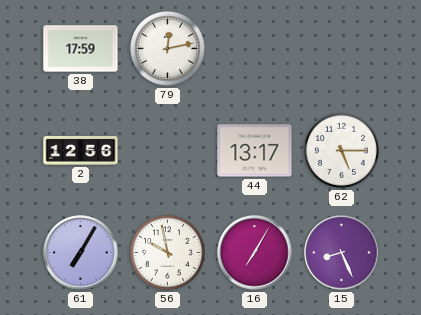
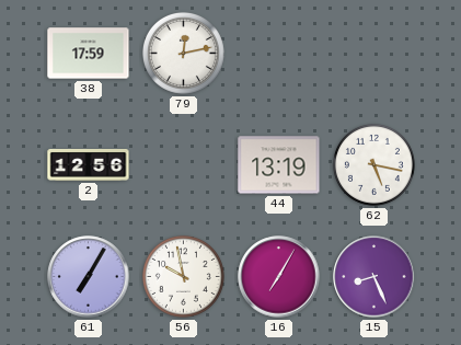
44: 13:17 -> 13:19
62: 5:15 -> 5:17
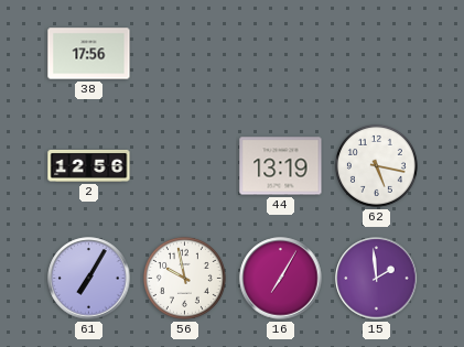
38: 17:59 -> 17:56
79: 12:13 -> none
15: 8:26 -> 1:59
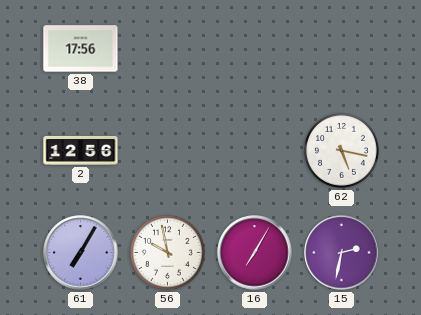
44: 13:19 -> none
15: 1:59 -> 2:32
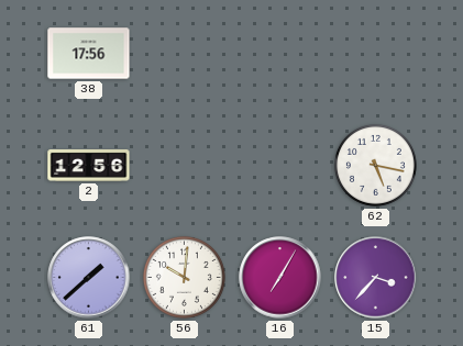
61: 7:05 -> 1:38
56: 9:58 -> 10:01
15: 2:32 -> 3:37
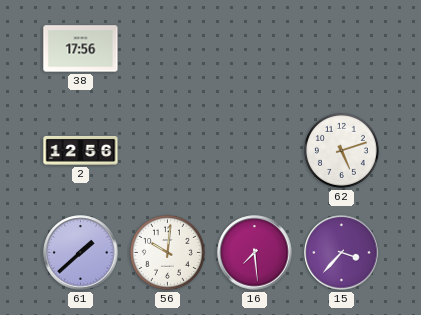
62: 5:17 -> 5:12
16: 7:05 -> 7:29
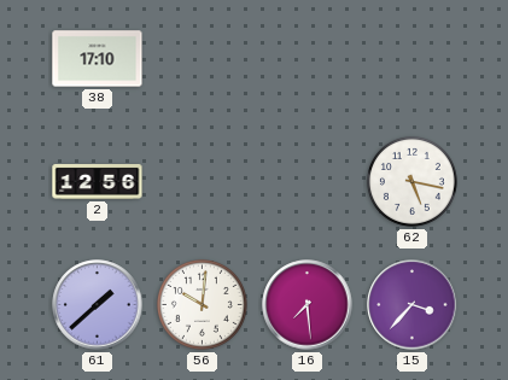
38: 17:56 -> 17:10
62: 5:12 -> 5:17
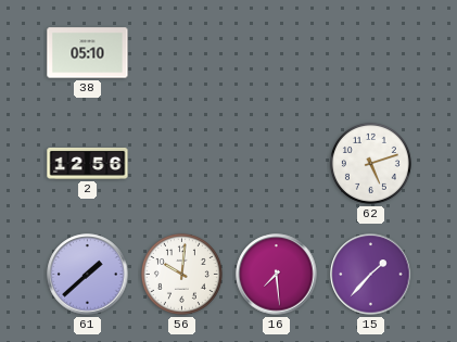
38: 17:10 -> 05:10
62: 5:17 -> 5:12
15: 3:37 -> 1:37
